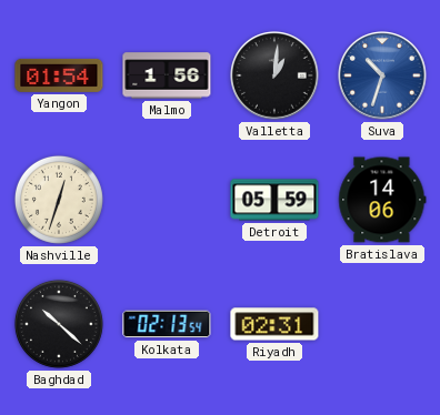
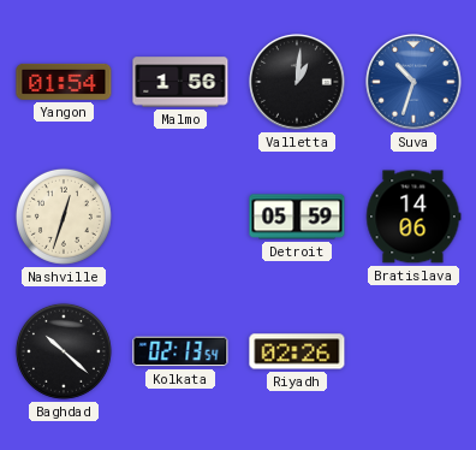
Riyadh: 02:31 -> 02:26
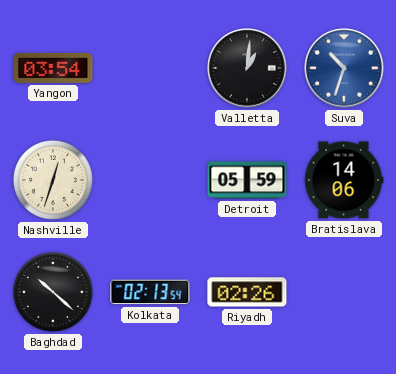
Yangon: 01:54 -> 03:54
Malmo: 1:56 -> none
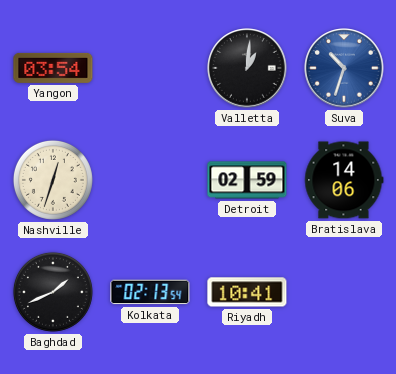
Detroit: 05:59 -> 02:59
Baghdad: 10:22 -> 1:41
Riyadh: 02:26 -> 10:41
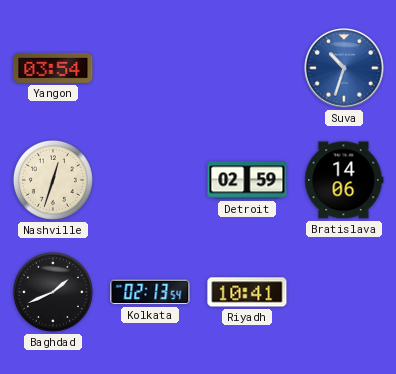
Valletta: 1:01 -> none
